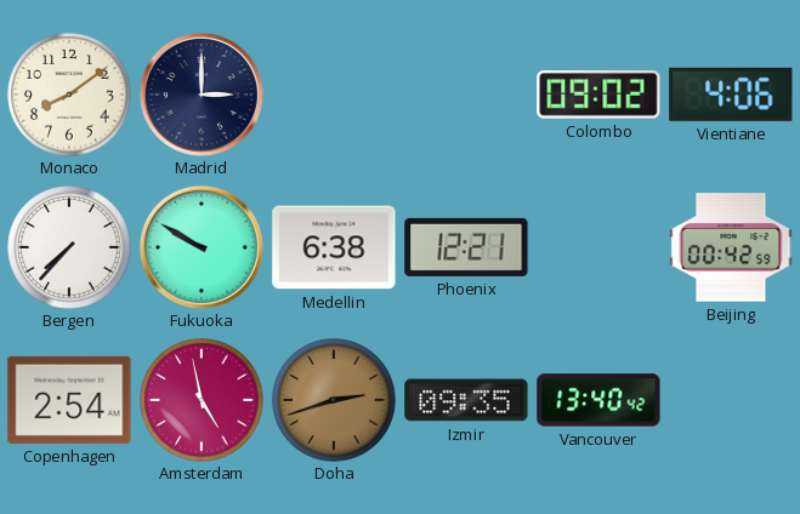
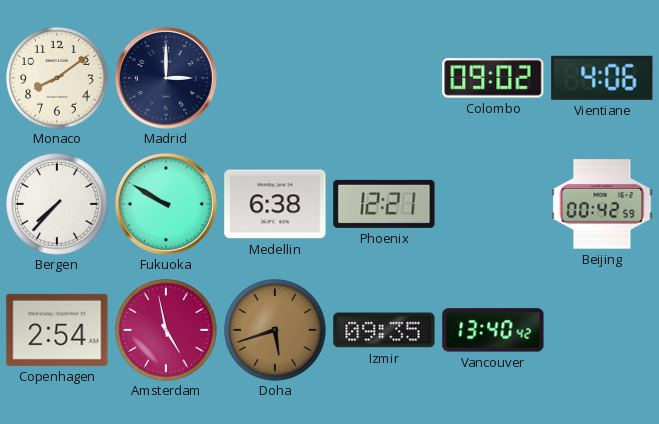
Doha: 2:42 -> 5:42
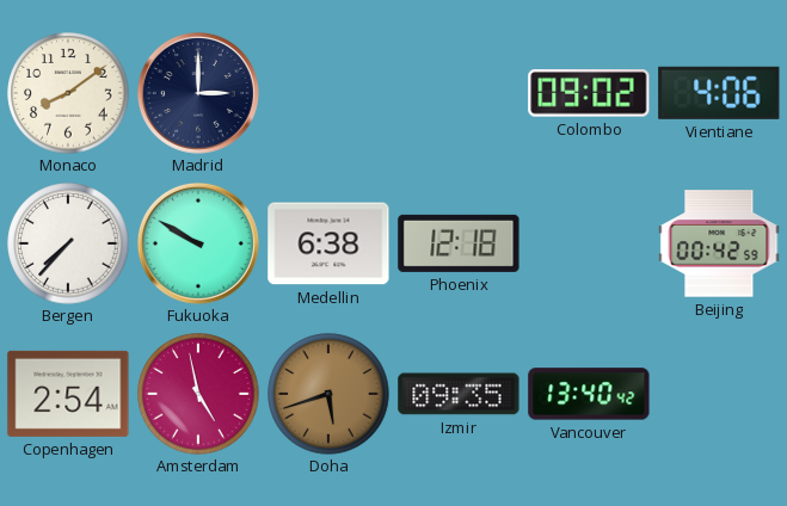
Phoenix: 12:21 -> 12:18
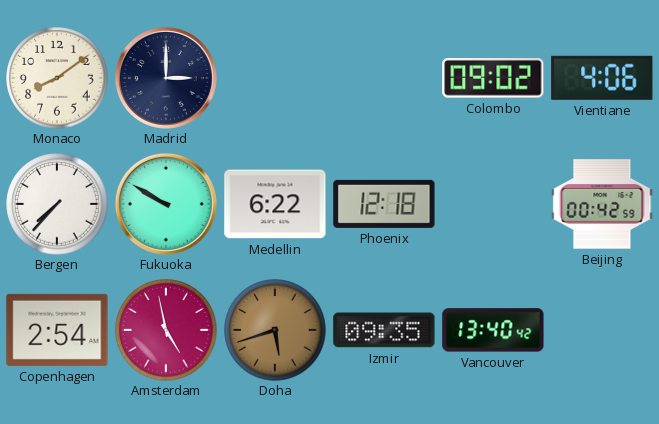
Medellin: 6:38 -> 6:22
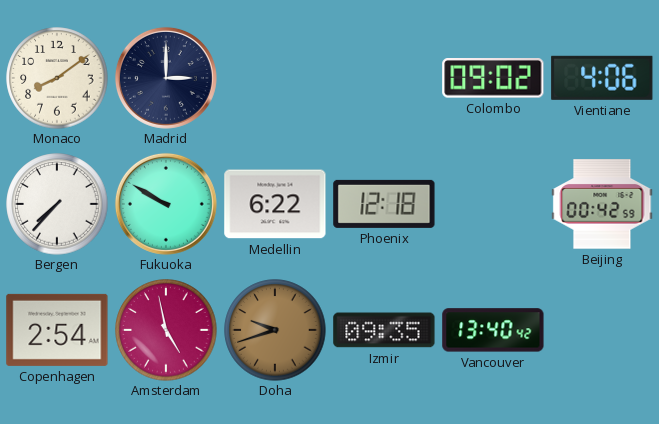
Doha: 5:42 -> 9:42
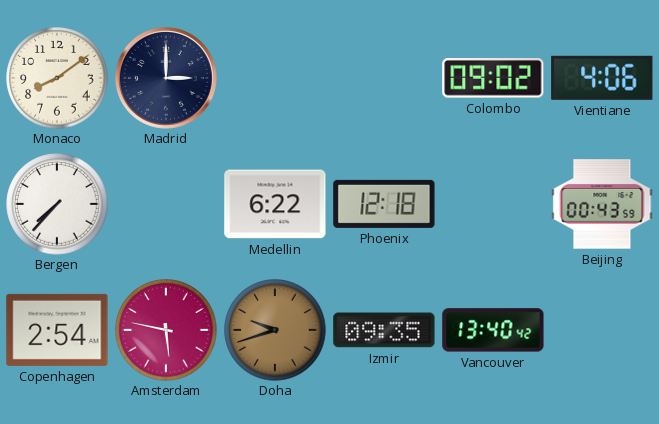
Fukuoka: 9:50 -> none
Beijing: 00:42 -> 00:43
Amsterdam: 4:58 -> 5:47
